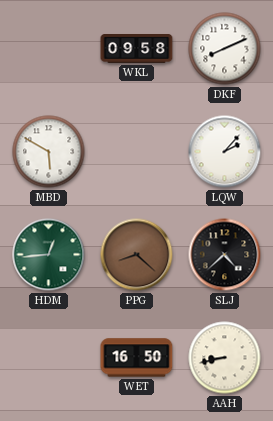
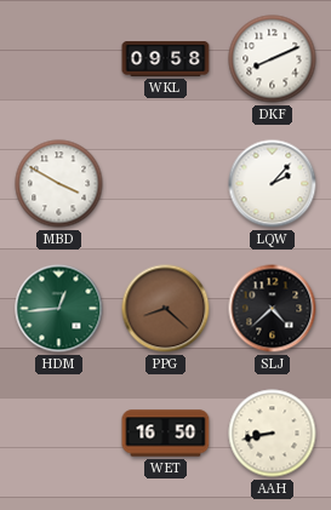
MBD: 5:50 -> 3:50
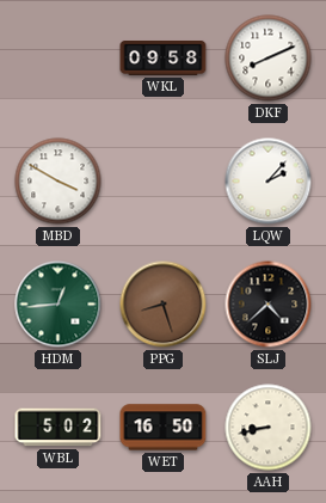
PPG: 8:22 -> 8:27
WBL: none -> 5:02
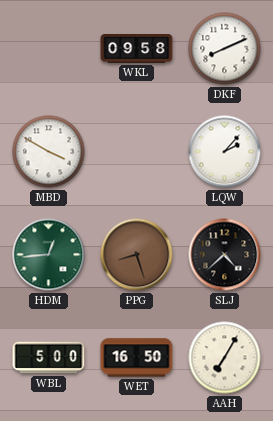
WBL: 5:02 -> 5:00
AAH: 8:43 -> 7:05
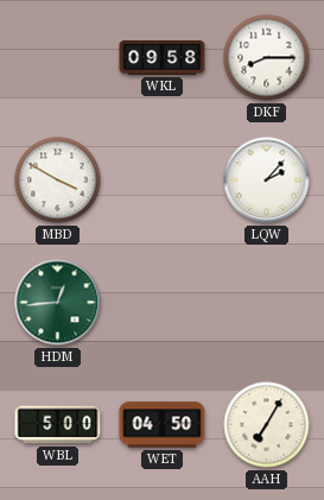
DKF: 8:11 -> 8:15
PPG: 8:27 -> none
SLJ: 4:38 -> none
WET: 16:50 -> 04:50
